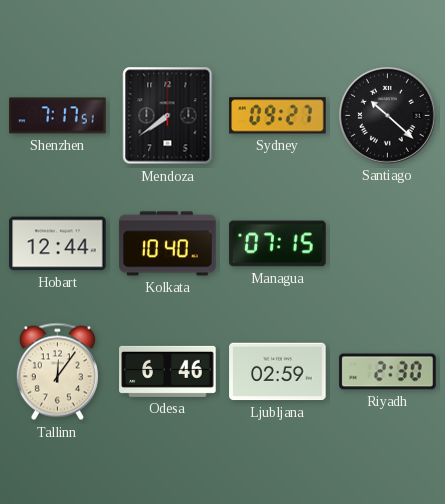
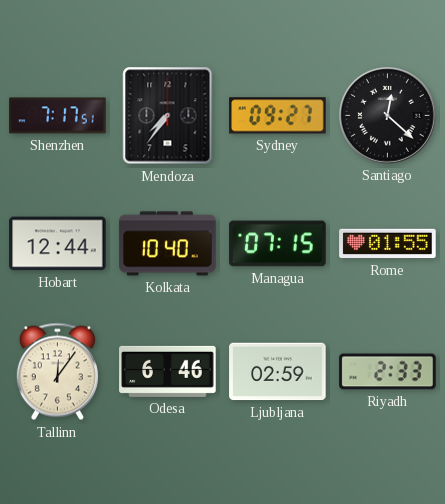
Mendoza: 7:39 -> 7:36
Santiago: 10:22 -> 12:22
Rome: none -> 01:55
Riyadh: 2:30 -> 2:33
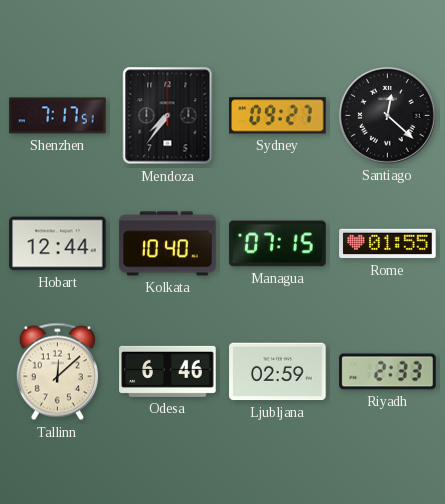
Tallinn: 12:06 -> 12:08
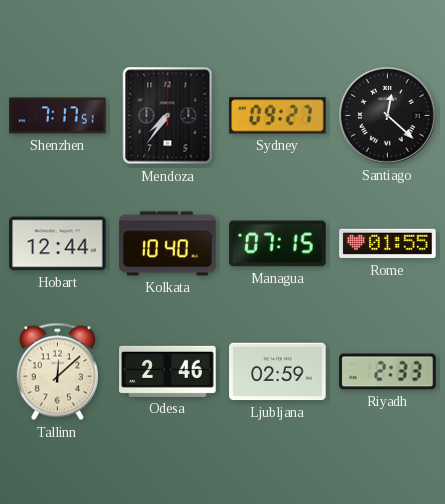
Odesa: 6:46 -> 2:46
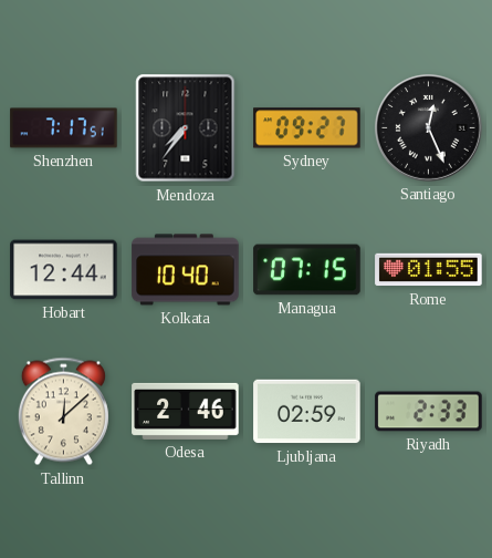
Santiago: 12:22 -> 12:26
